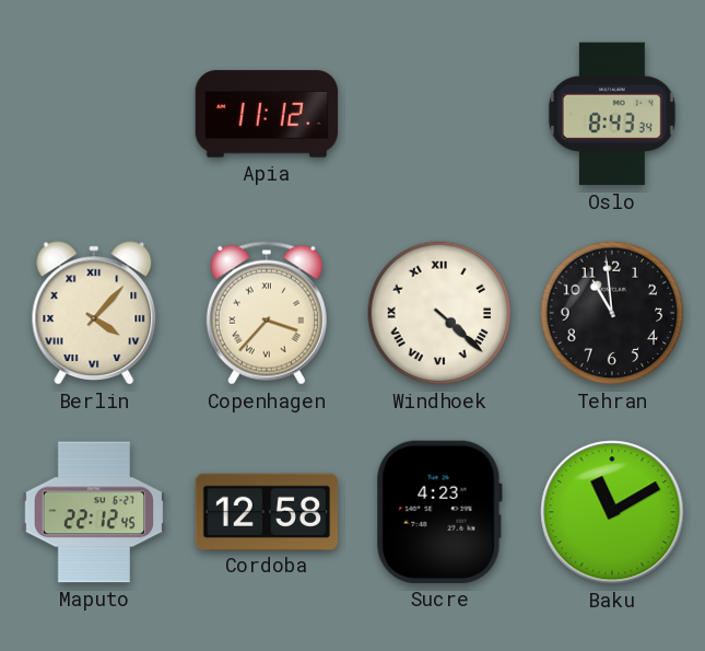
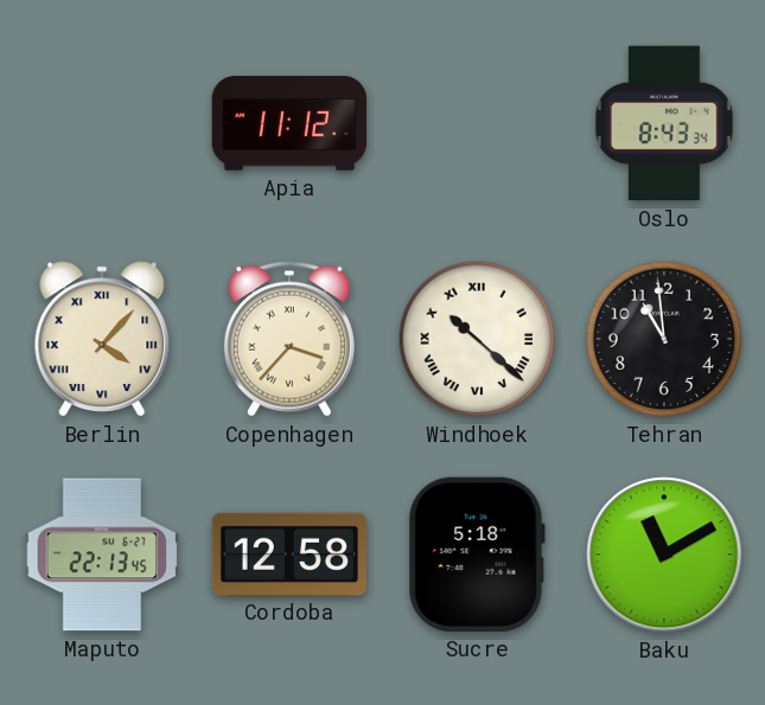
Windhoek: 4:22 -> 10:22
Maputo: 22:12 -> 22:13
Sucre: 4:23 -> 5:18
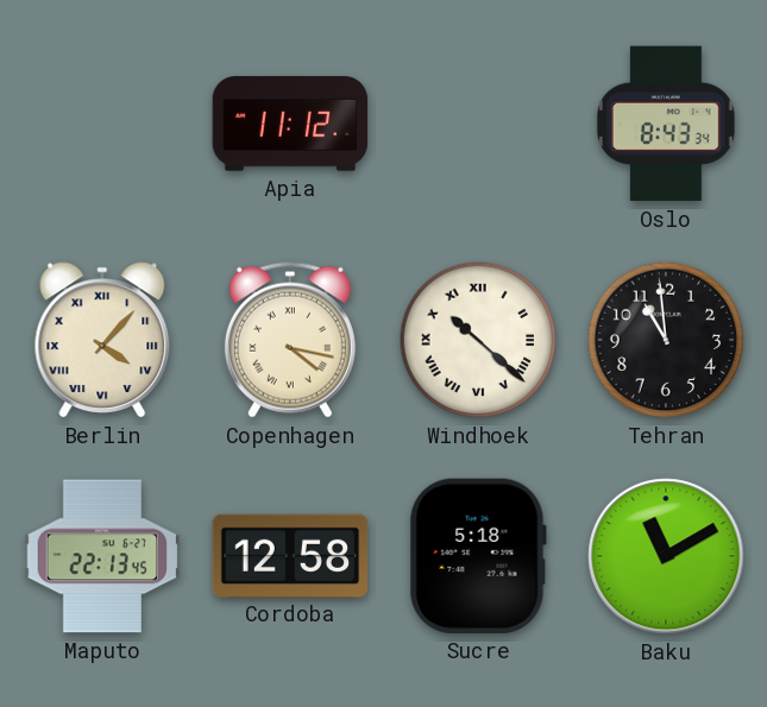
Copenhagen: 3:37 -> 4:17
